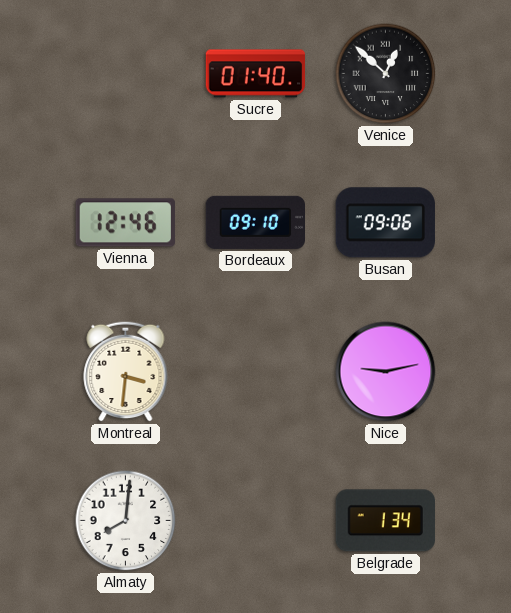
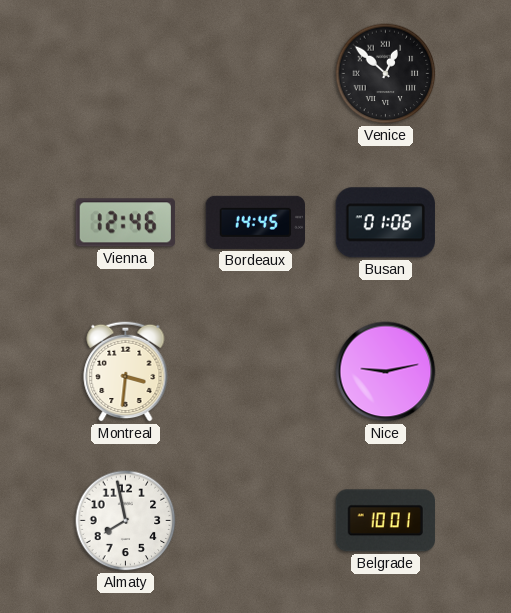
Sucre: 01:40 -> none
Bordeaux: 09:10 -> 14:45
Busan: 09:06 -> 01:06
Almaty: 8:01 -> 7:58
Belgrade: 1:34 -> 10:01
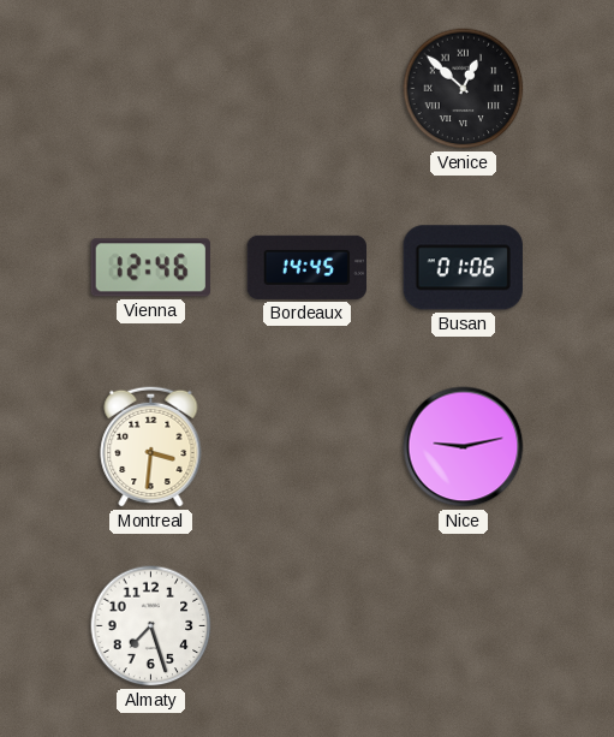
Almaty: 7:58 -> 7:27
Belgrade: 10:01 -> none
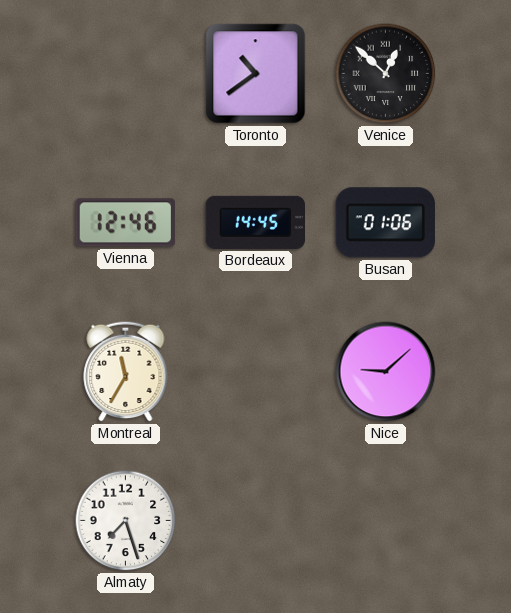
Toronto: none -> 10:39
Montreal: 3:31 -> 11:35
Nice: 9:13 -> 9:08
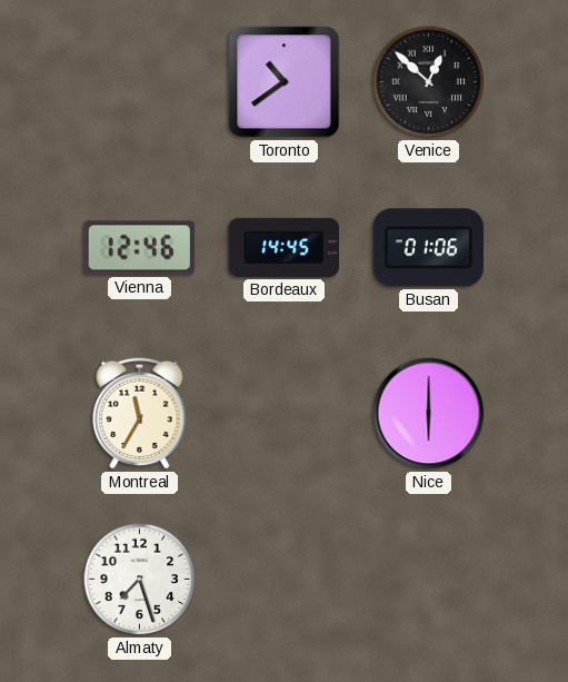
Nice: 9:08 -> 6:00
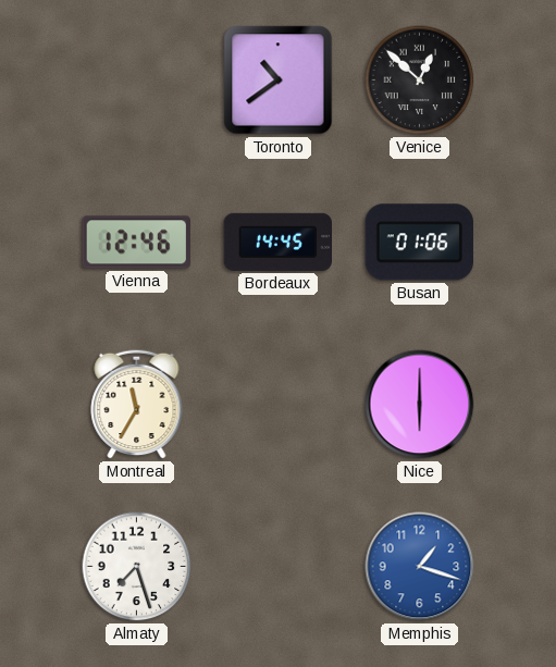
Memphis: none -> 1:18
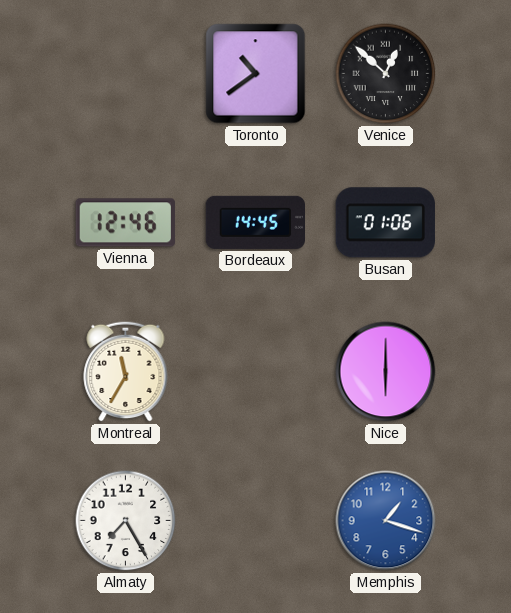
Almaty: 7:27 -> 7:25
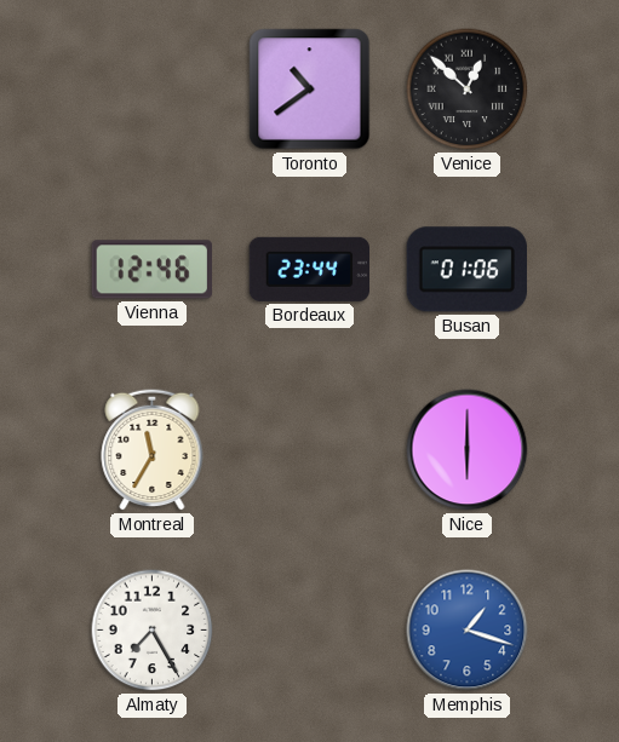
Bordeaux: 14:45 -> 23:44
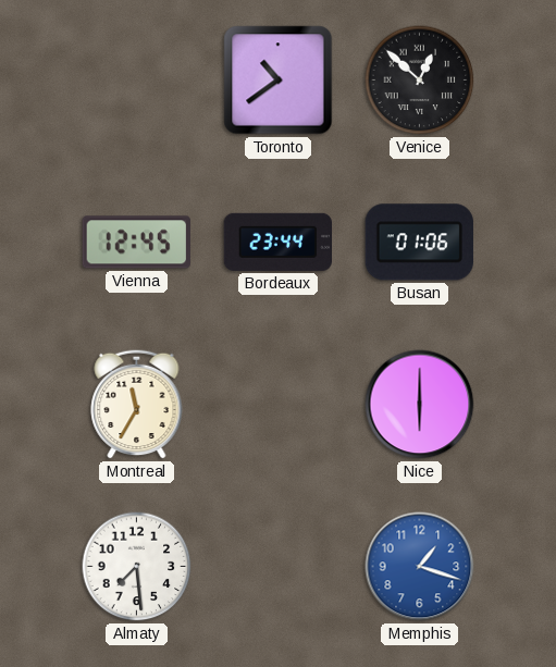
Vienna: 12:46 -> 12:45
Almaty: 7:25 -> 7:29
